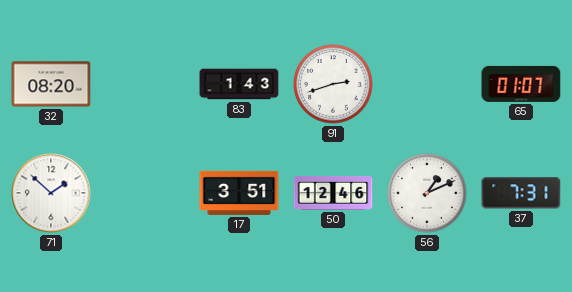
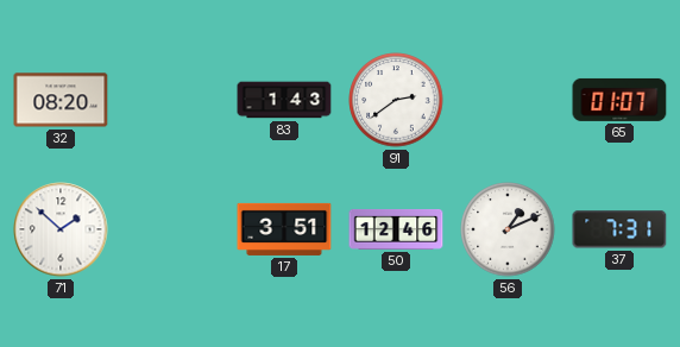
91: 2:42 -> 2:39
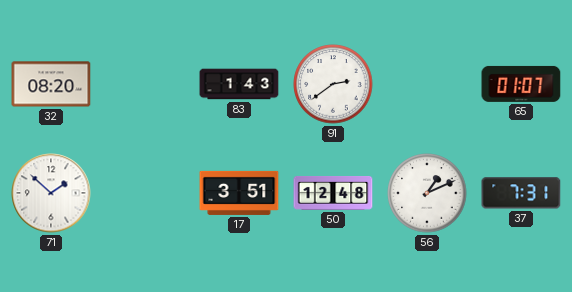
50: 12:46 -> 12:48
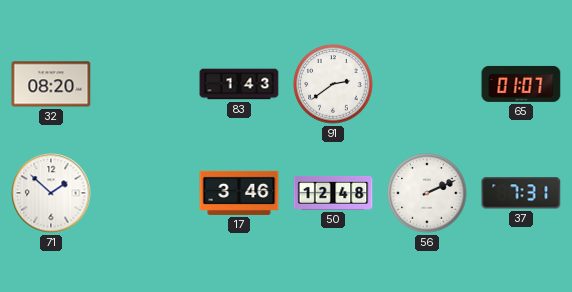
17: 3:51 -> 3:46
56: 1:11 -> 2:11
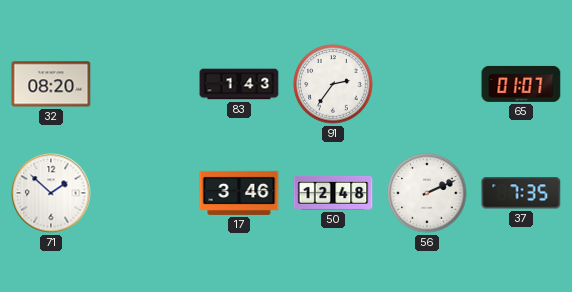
91: 2:39 -> 2:36
37: 7:31 -> 7:35
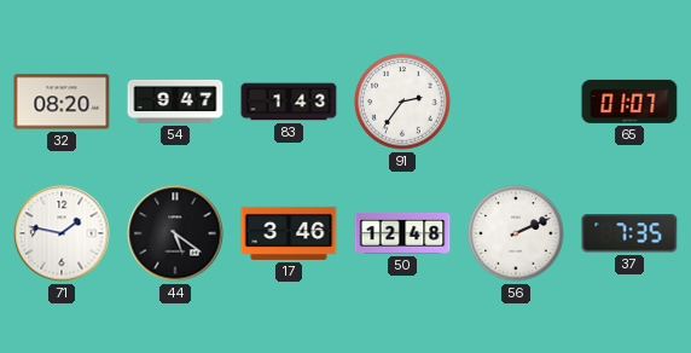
54: none -> 9:47
71: 1:52 -> 1:47
44: none -> 5:21
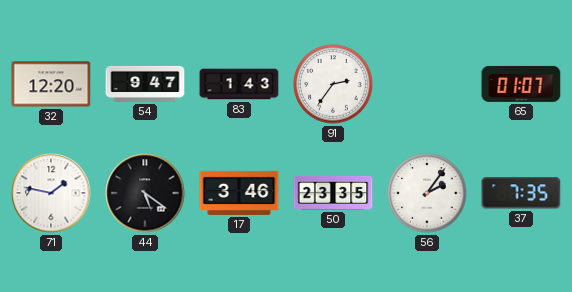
32: 08:20 -> 12:20
50: 12:48 -> 23:35
56: 2:11 -> 2:06
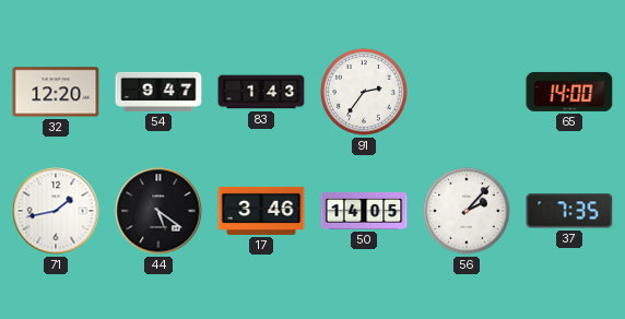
65: 01:07 -> 14:00
71: 1:47 -> 1:43
50: 23:35 -> 14:05
56: 2:06 -> 2:07
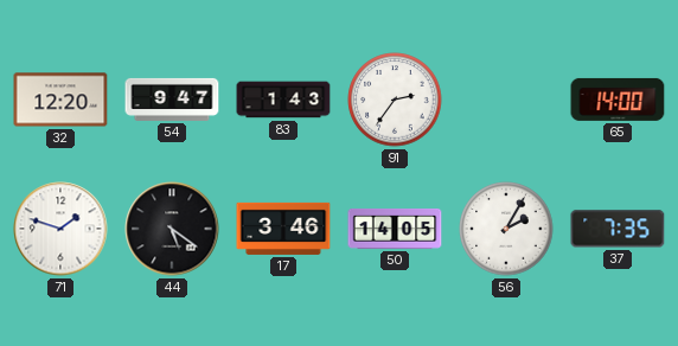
71: 1:43 -> 1:48
56: 2:07 -> 2:05
